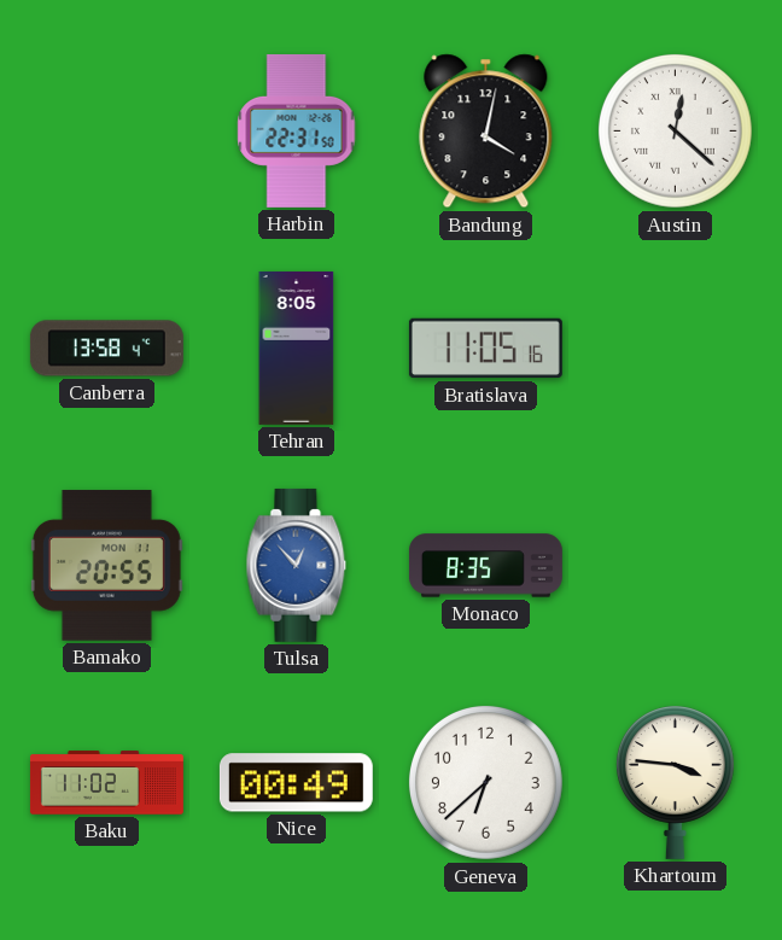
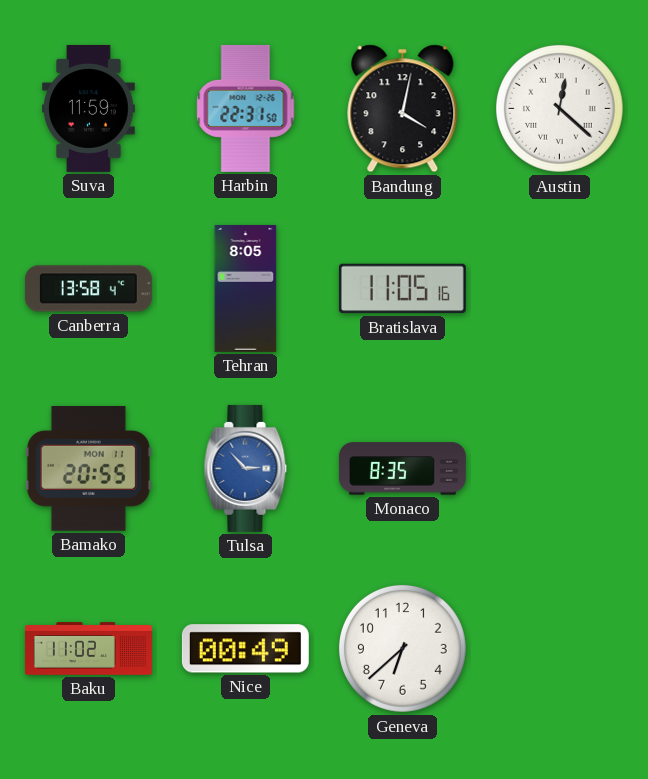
Suva: none -> 11:59
Tulsa: 12:53 -> 2:53
Khartoum: 3:46 -> none
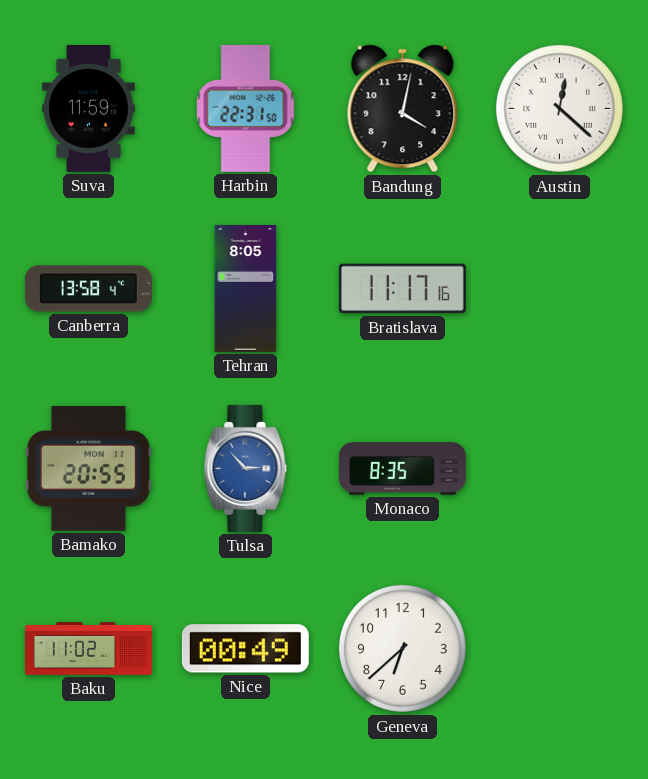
Bratislava: 11:05 -> 11:17
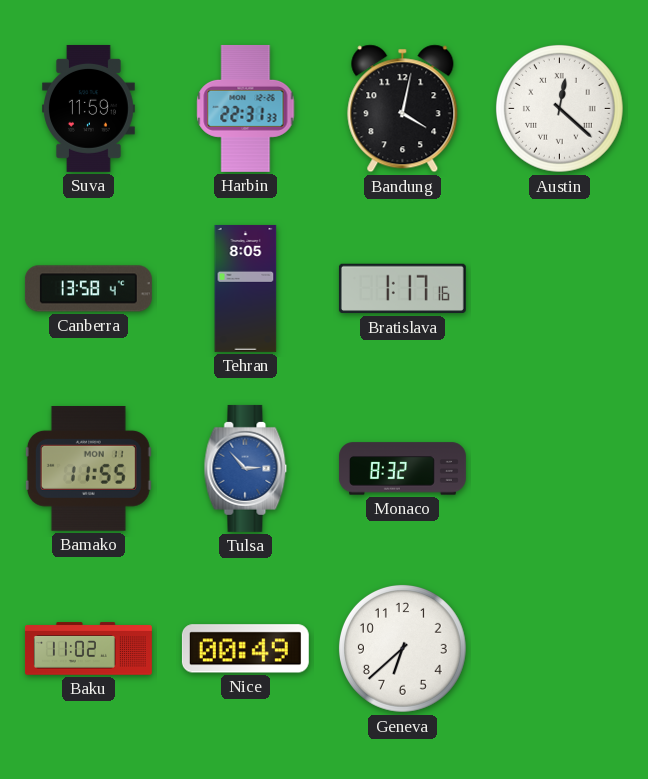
Harbin: 22:31:50 -> 22:31:33
Bratislava: 11:17 -> 1:17
Bamako: 20:55 -> 11:55
Monaco: 8:35 -> 8:32
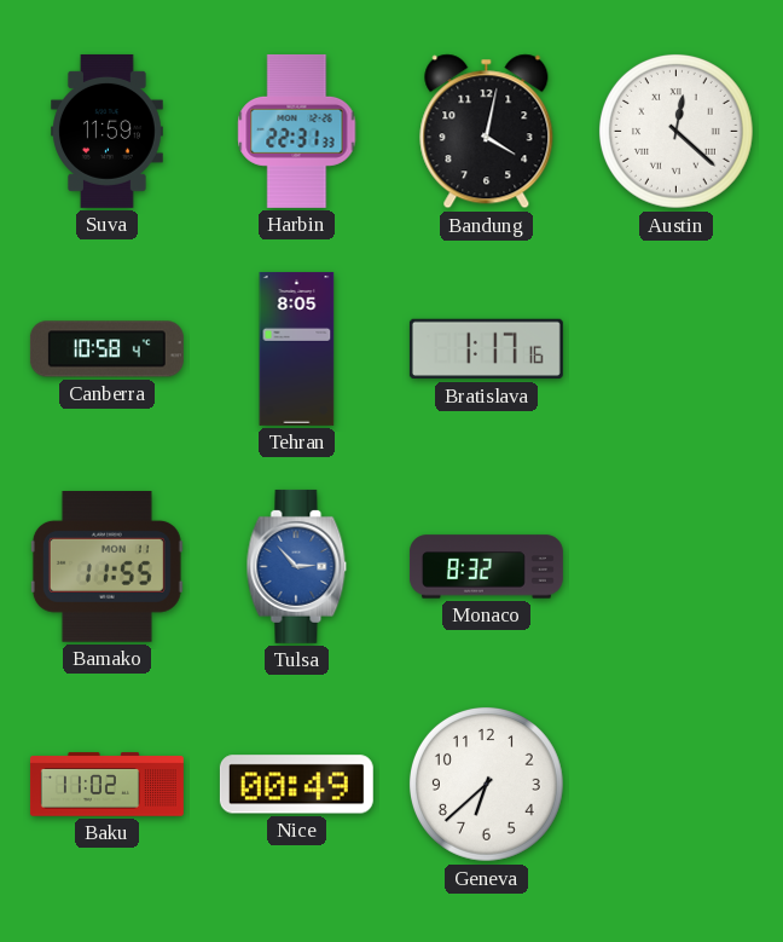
Canberra: 13:58 -> 10:58
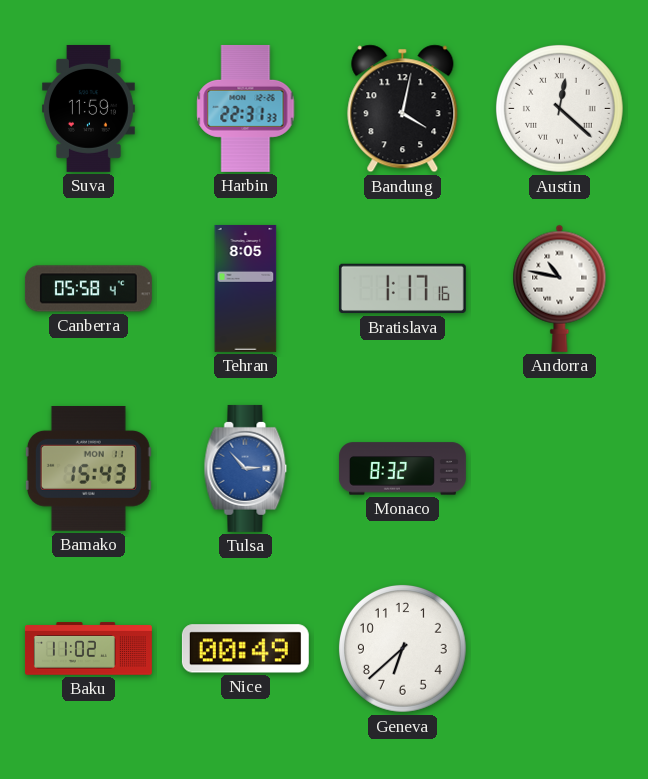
Canberra: 10:58 -> 05:58
Andorra: none -> 10:47
Bamako: 11:55 -> 15:43
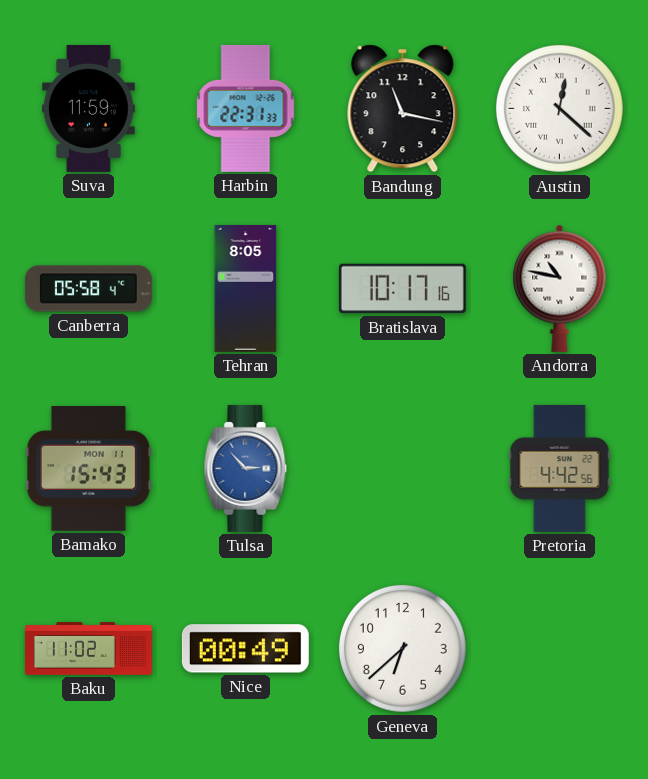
Bandung: 4:02 -> 11:17
Bratislava: 1:17 -> 10:17
Monaco: 8:32 -> none
Pretoria: none -> 4:42
